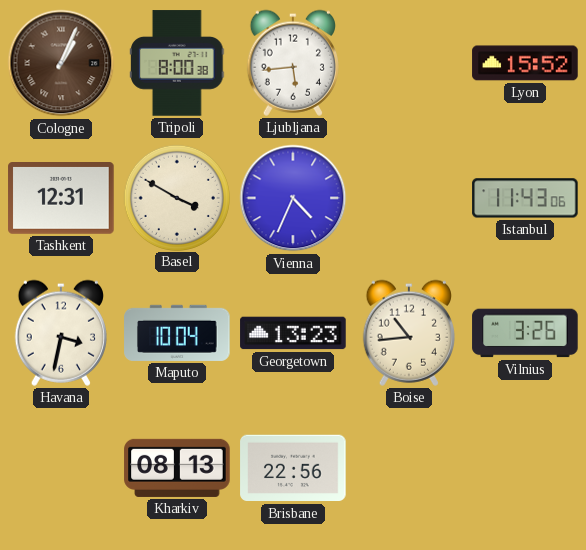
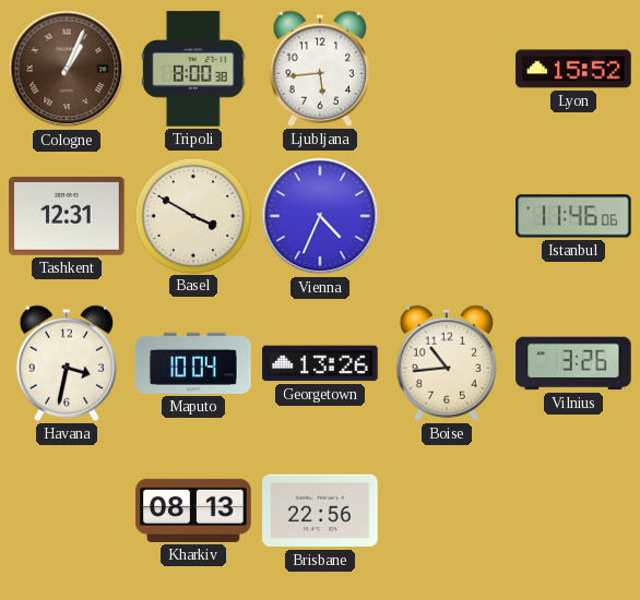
Istanbul: 11:43 -> 11:46
Georgetown: 13:23 -> 13:26
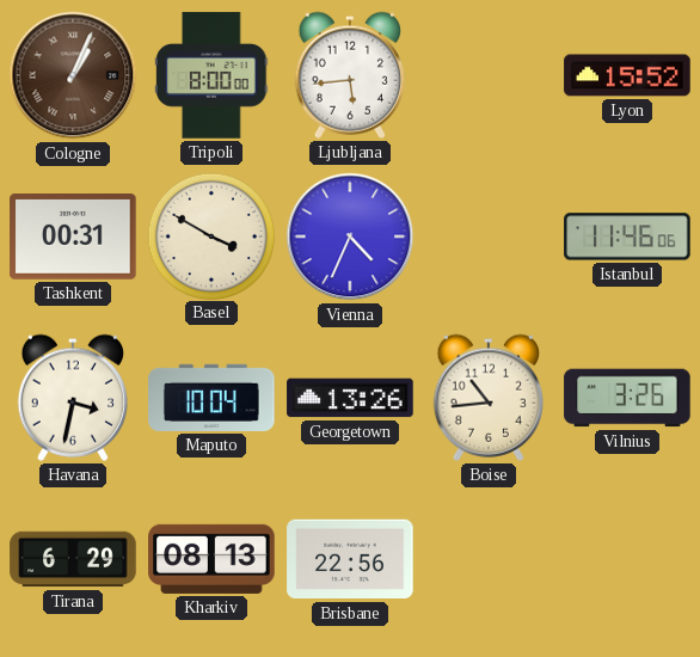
Tripoli: 8:00:38 -> 8:00:00
Tashkent: 12:31 -> 00:31
Tirana: none -> 6:29
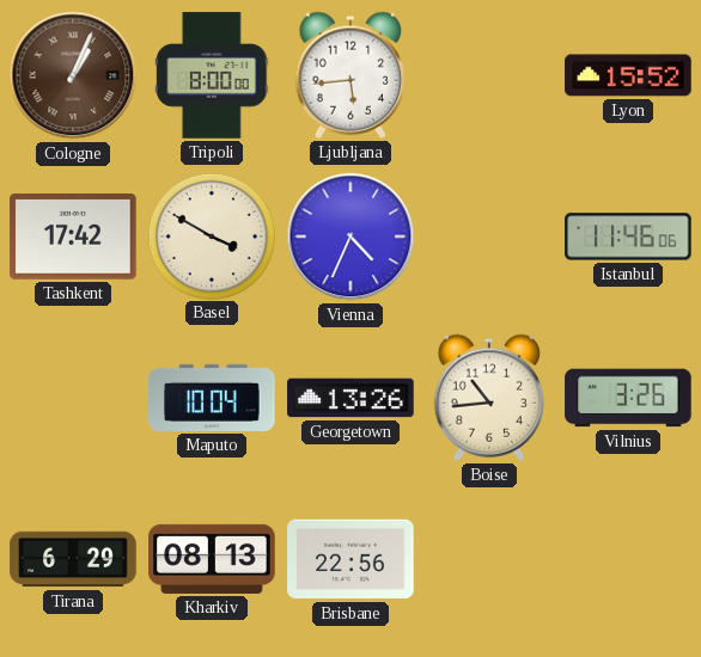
Tashkent: 00:31 -> 17:42
Havana: 3:32 -> none
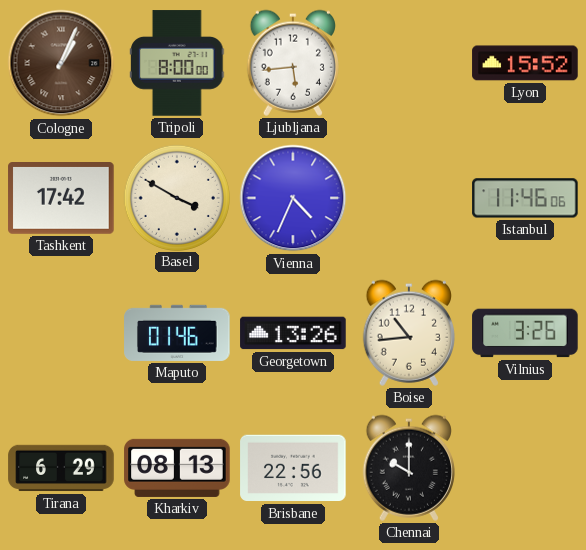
Maputo: 10:04 -> 01:46
Chennai: none -> 10:00
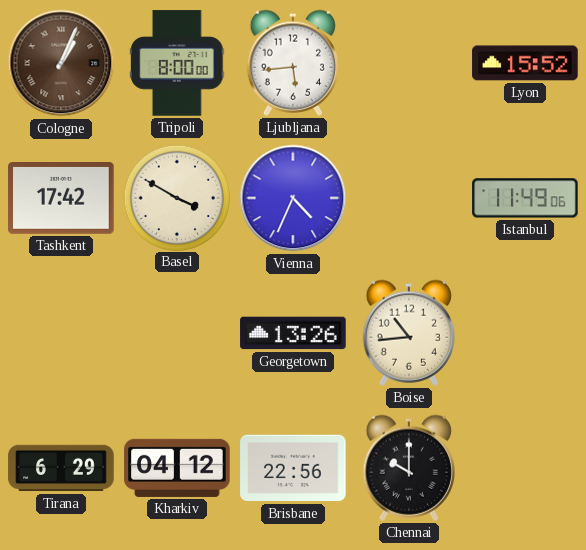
Istanbul: 11:46 -> 11:49
Maputo: 01:46 -> none
Vilnius: 3:26 -> none
Kharkiv: 08:13 -> 04:12
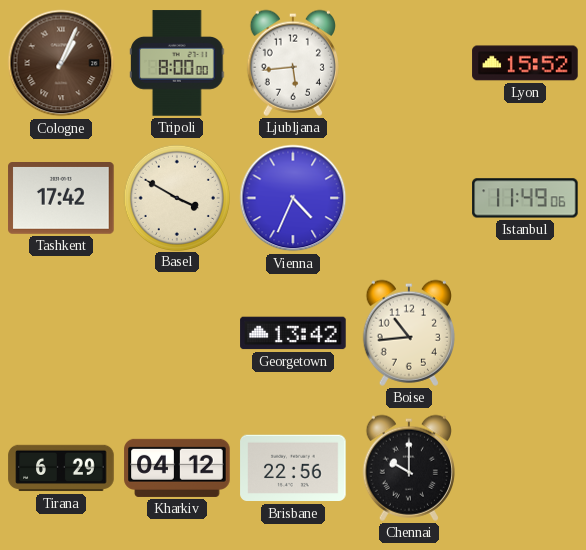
Georgetown: 13:26 -> 13:42
